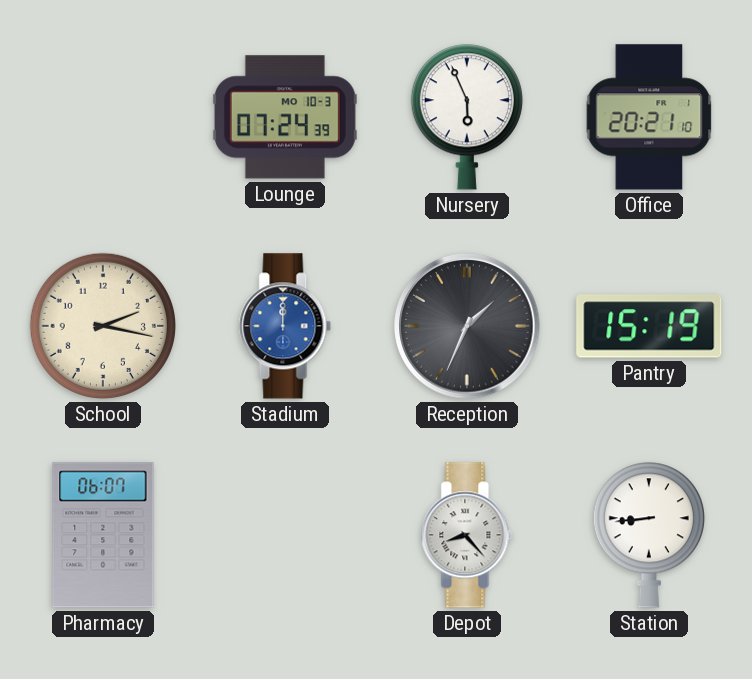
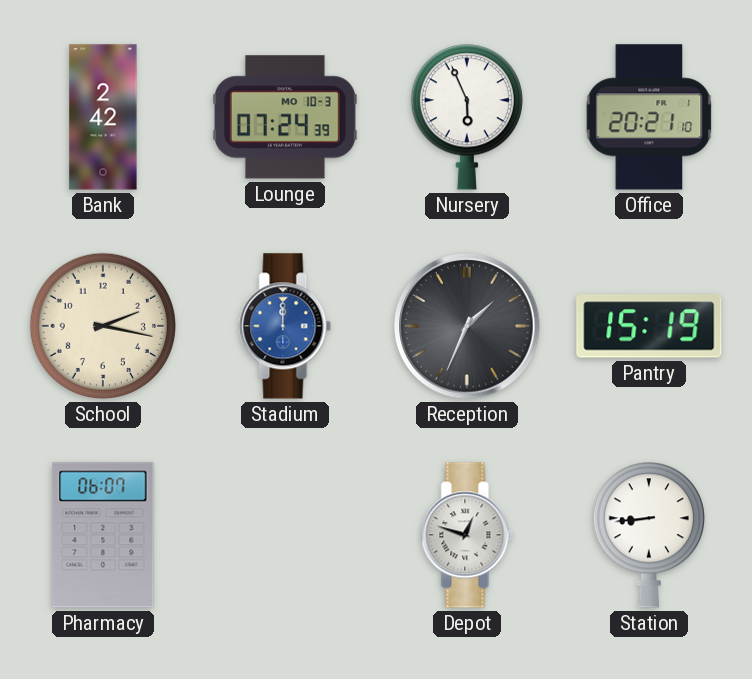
Bank: none -> 2:42
Depot: 8:23 -> 12:48
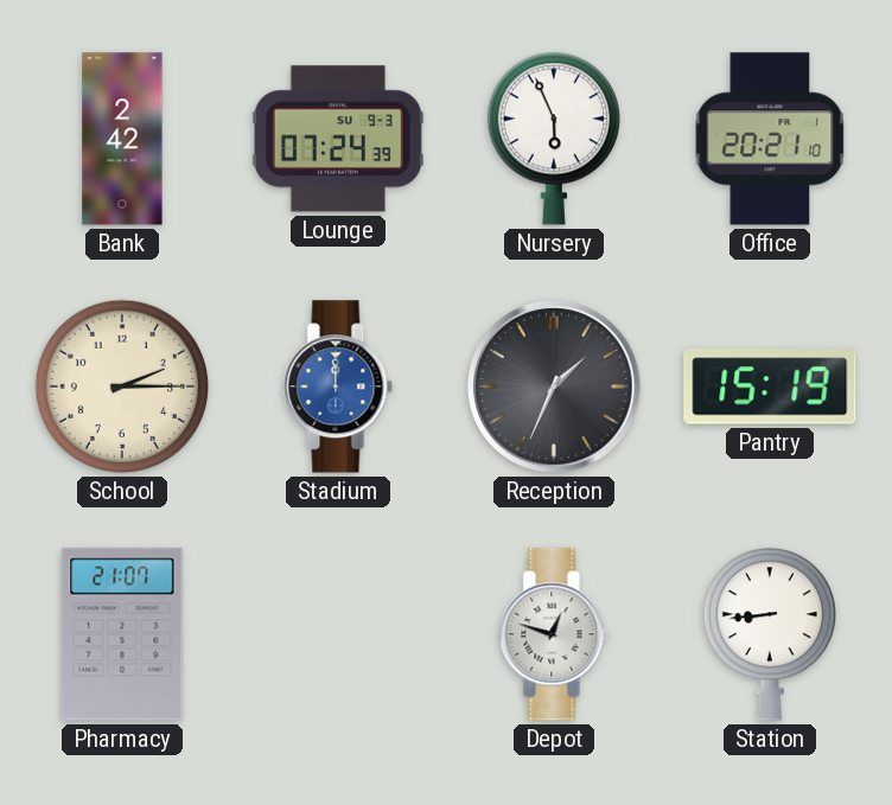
Lounge date: MO 10-3 -> SU 9-3
School: 2:17 -> 2:15
Pharmacy: 06:07 -> 21:07
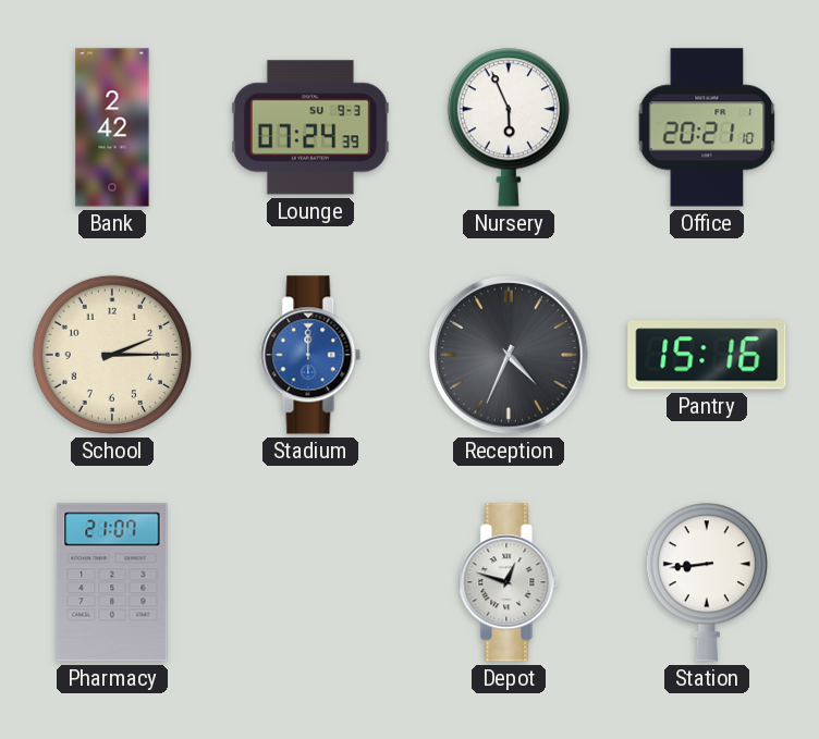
Reception: 1:34 -> 4:34
Pantry: 15:19 -> 15:16
